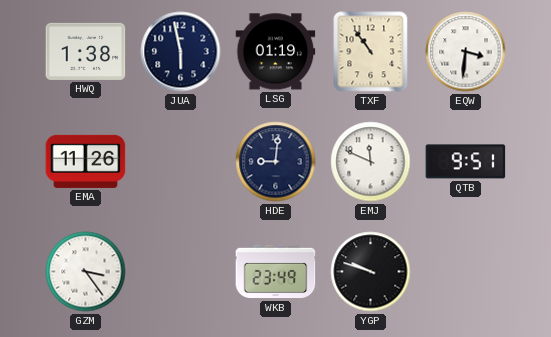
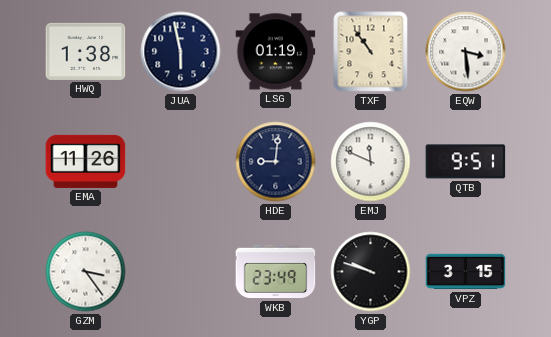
EQW: 3:31 -> 3:29
VPZ: none -> 3:15
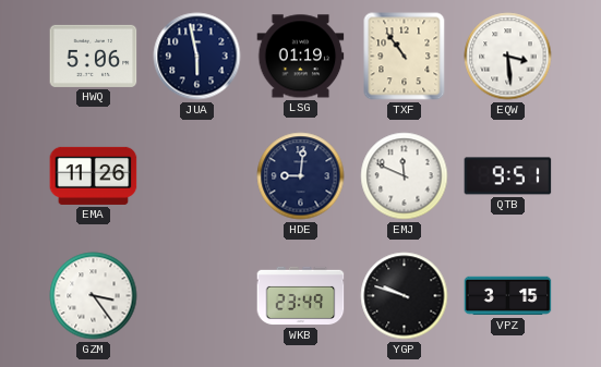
HWQ: 1:38 -> 5:06
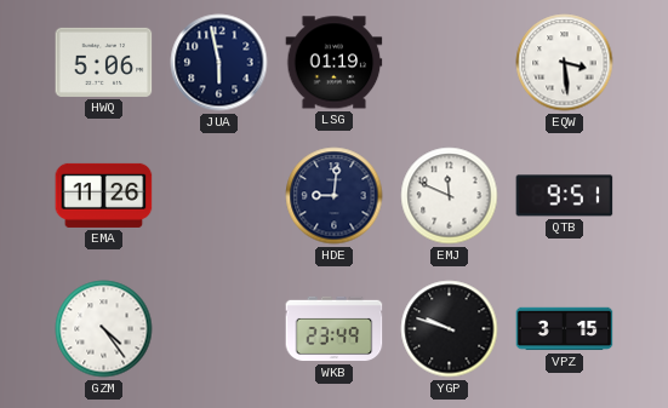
TXF: 10:54 -> none
GZM: 3:24 -> 4:24
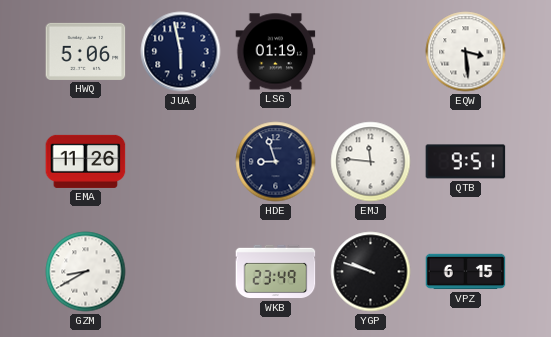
HDE: 9:01 -> 8:57
EMJ: 11:49 -> 11:46
GZM: 4:24 -> 8:40
VPZ: 3:15 -> 6:15
